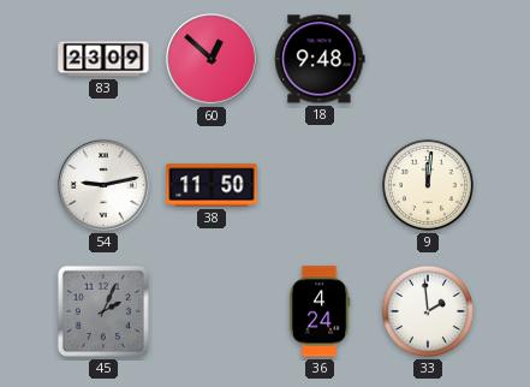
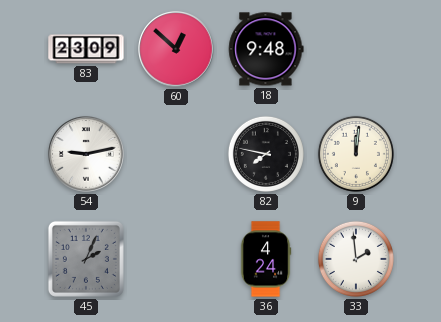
38: 11:50 -> none
82: none -> 7:47
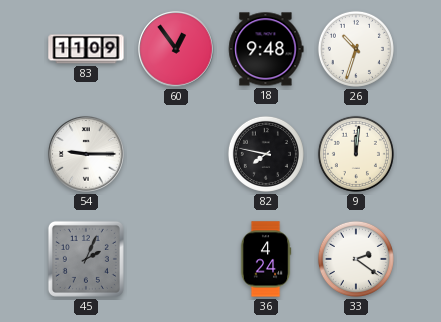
83: 23:09 -> 11:09
60: 12:52 -> 12:54
26: none -> 10:33
54: 9:13 -> 9:15
33: 1:59 -> 2:21
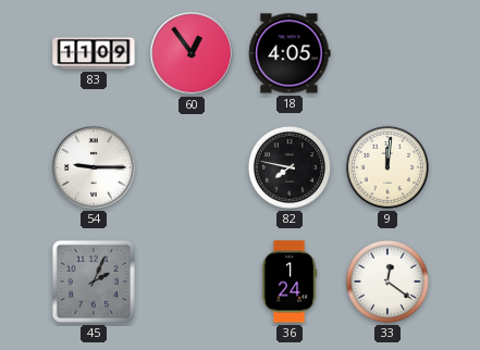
18: 9:48 -> 4:05
26: 10:33 -> none
36: 4:24 -> 1:24
33: 2:21 -> 12:21
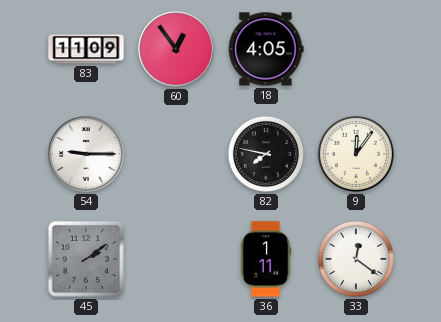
9: 12:01 -> 12:06
45: 2:04 -> 2:09
36: 1:24 -> 1:11
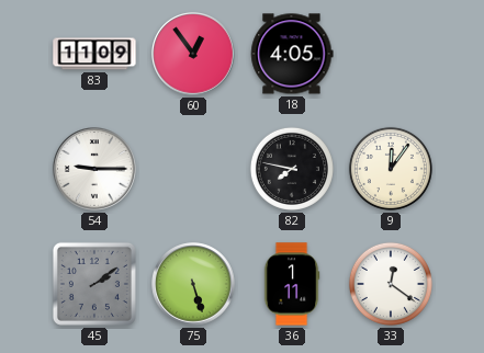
75: none -> 5:27
